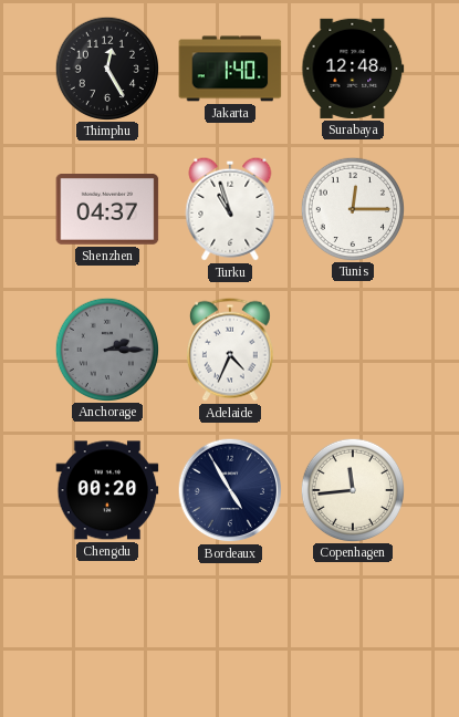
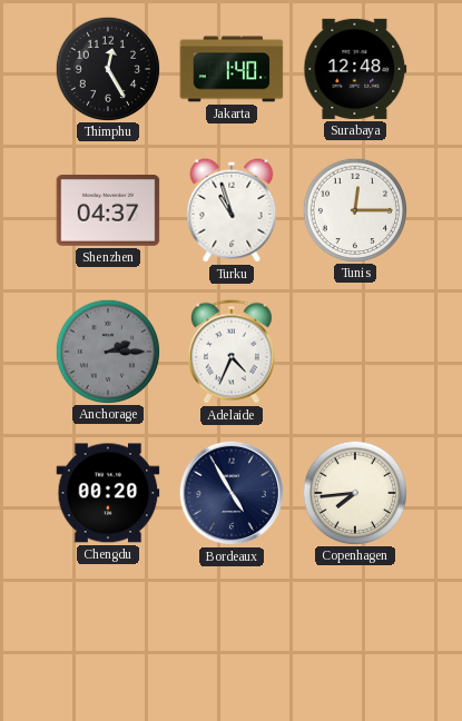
Copenhagen: 11:44 -> 7:44
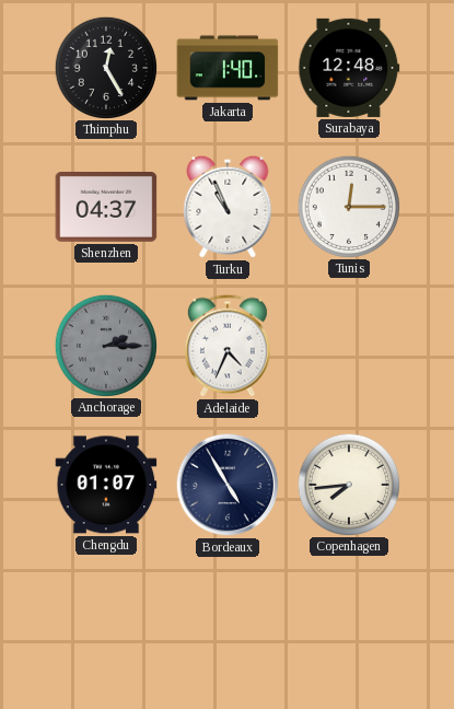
Turku: 10:57 -> 10:56
Chengdu: 00:20 -> 01:07
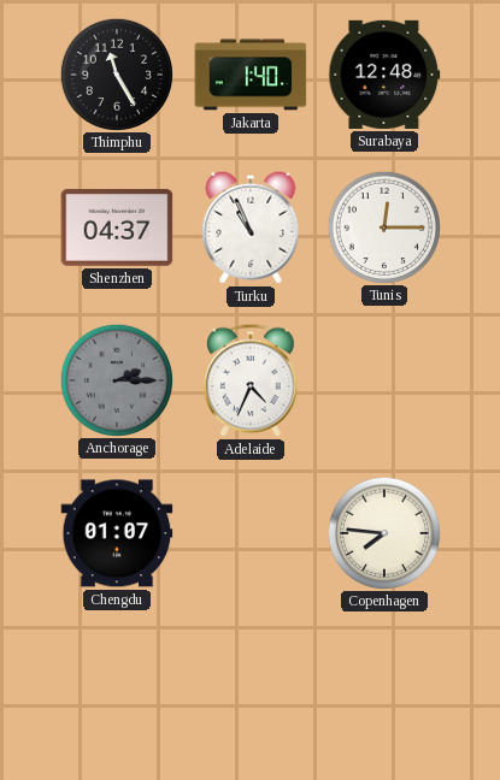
Thimphu: 12:25 -> 11:25
Bordeaux: 4:55 -> none
Copenhagen: 7:44 -> 7:46
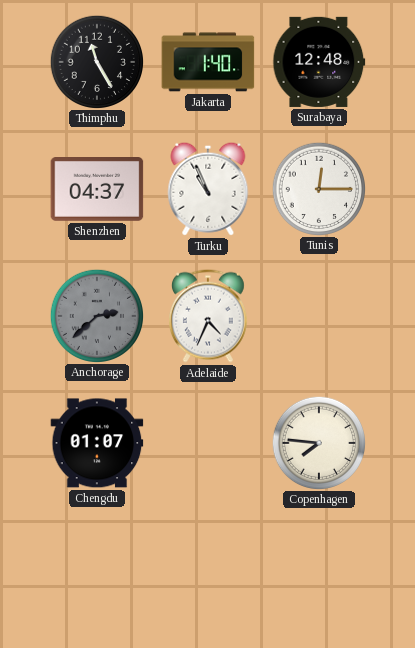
Anchorage: 2:15 -> 2:38
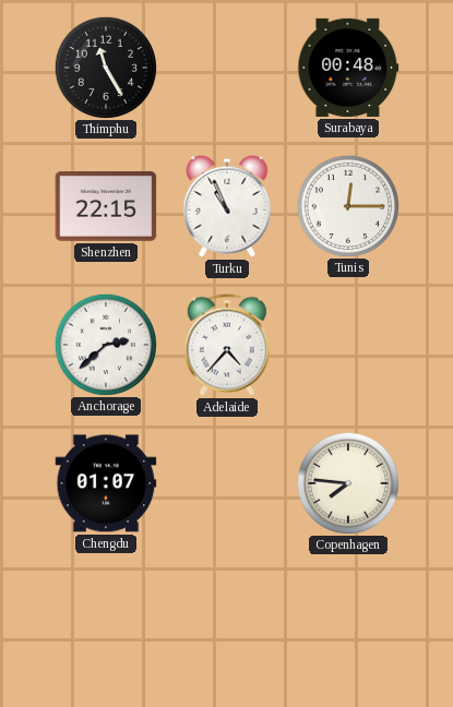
Jakarta: 1:40 -> none
Surabaya: 12:48 -> 00:48
Shenzhen: 04:37 -> 22:15
Anchorage dial: grey -> white
Adelaide: 4:34 -> 4:37
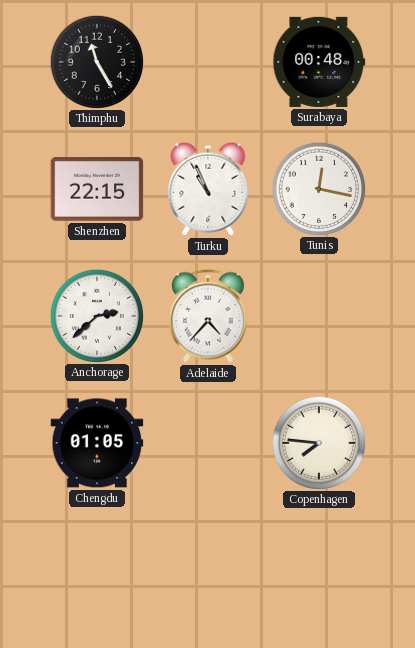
Tunis: 12:15 -> 12:17
Chengdu: 01:07 -> 01:05
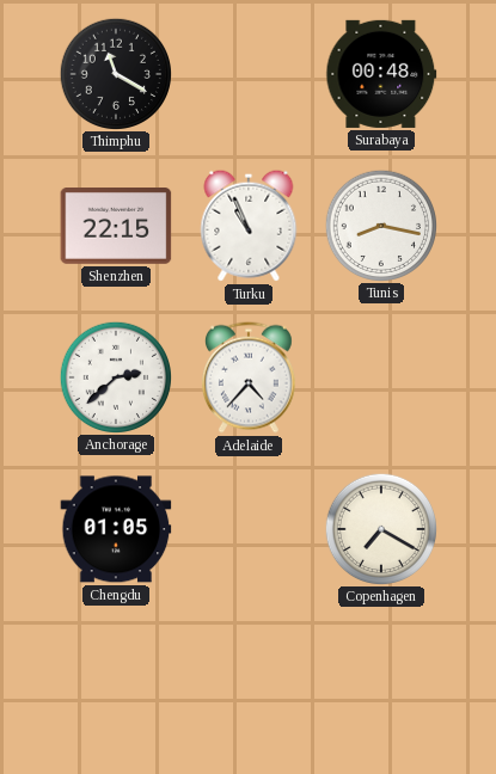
Thimphu: 11:25 -> 11:20
Tunis: 12:17 -> 8:17
Copenhagen: 7:46 -> 7:20
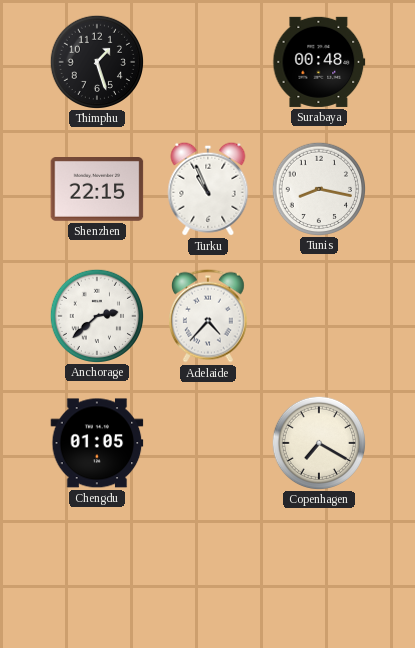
Thimphu: 11:20 -> 1:27
